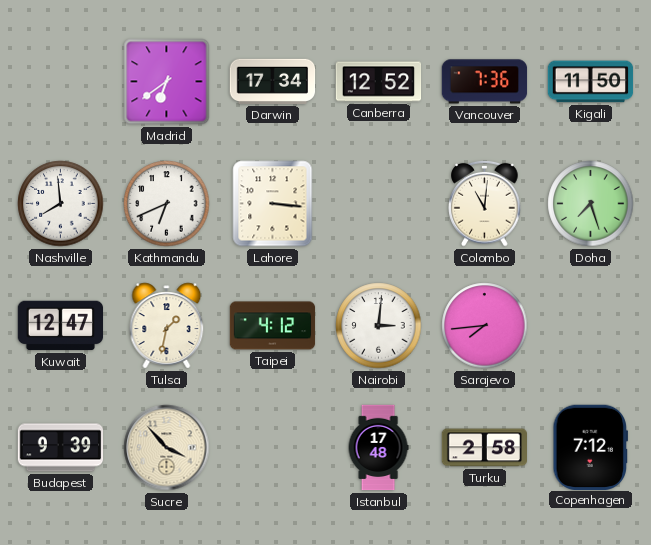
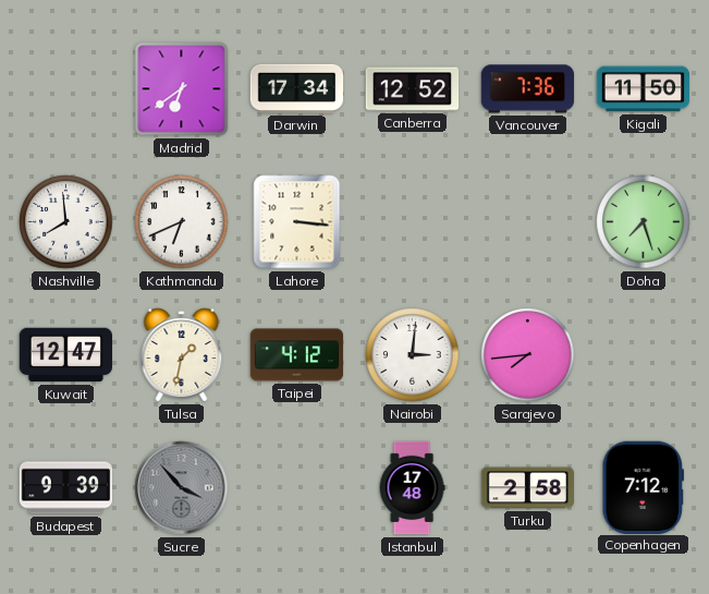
Colombo: 11:01 -> none
Sucre dial: cream -> grey
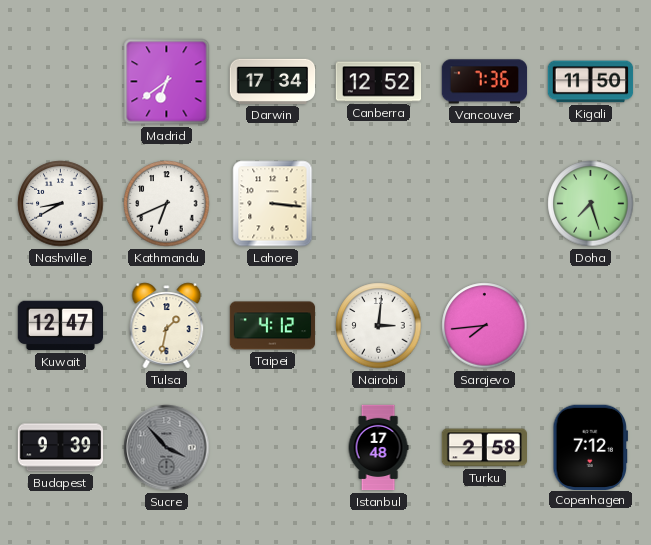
Nashville: 7:59 -> 8:40
